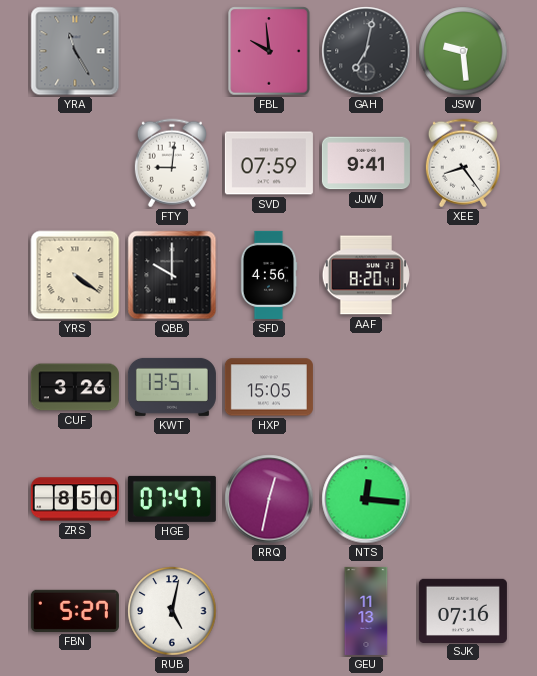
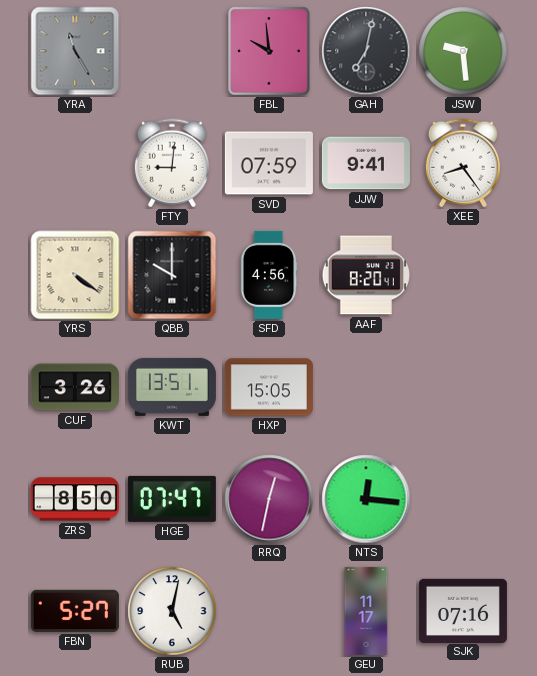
GEU: 11:13 -> 11:17
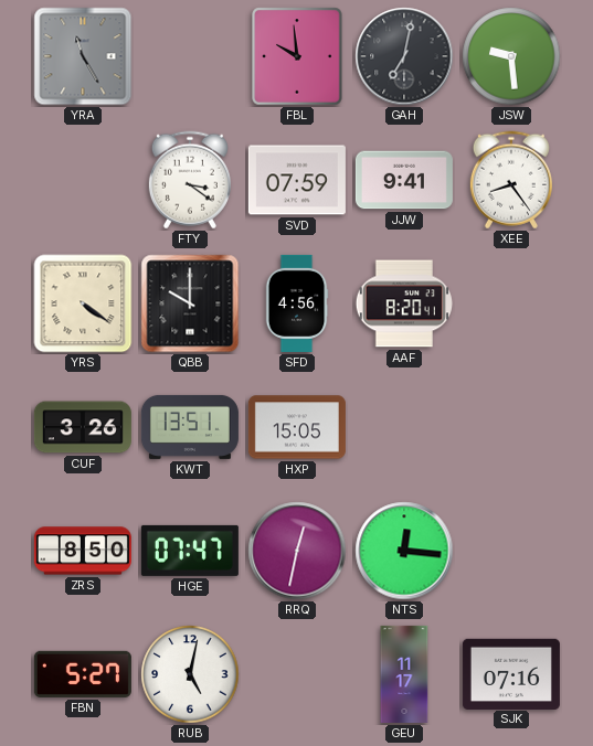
FTY: 9:01 -> 3:21
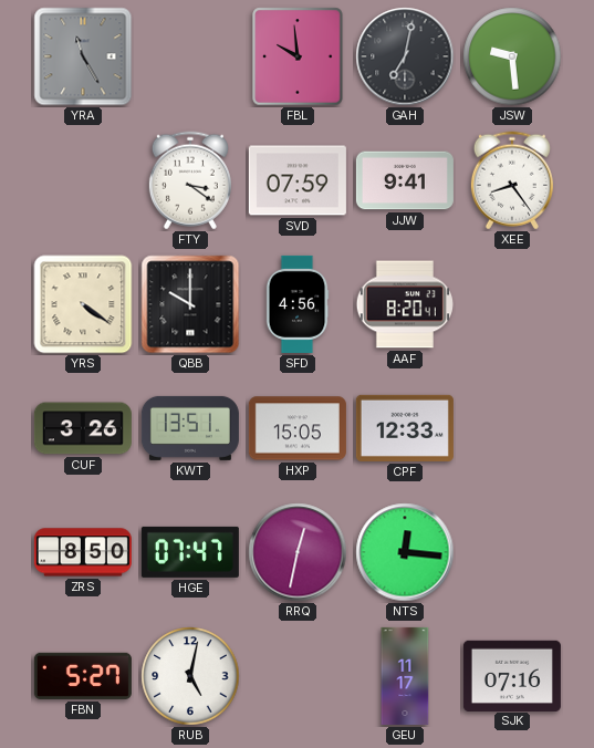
CPF: none -> 12:33
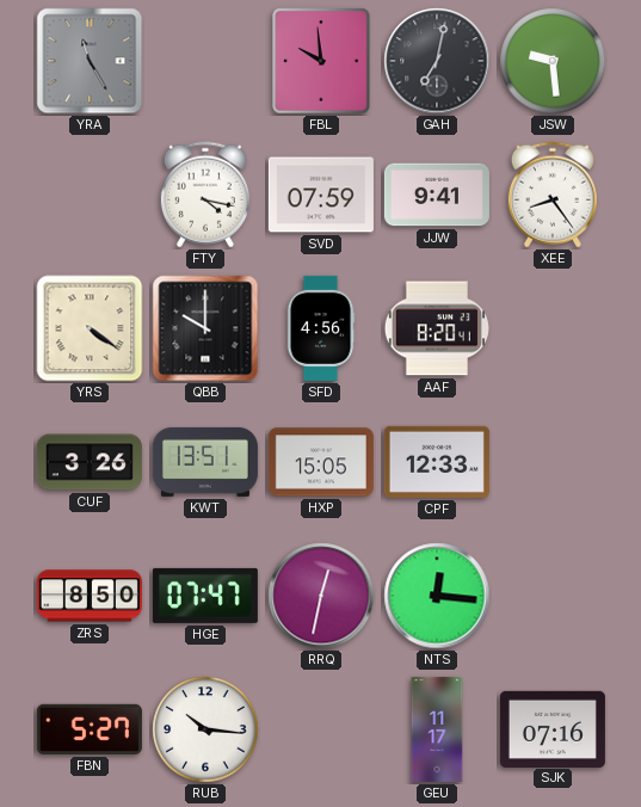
FTY: 3:21 -> 4:17
RUB: 5:02 -> 10:16
